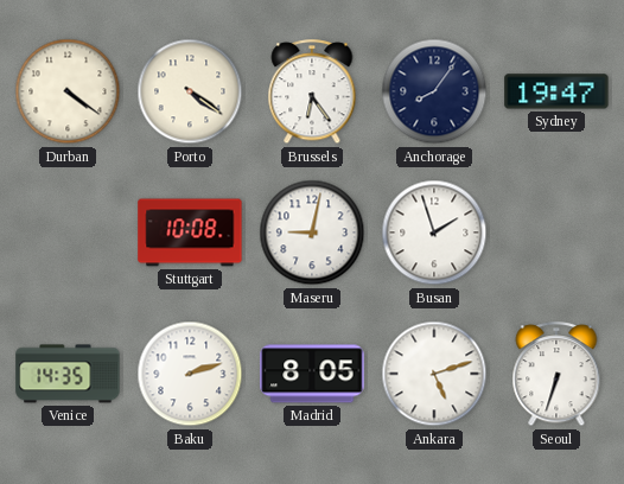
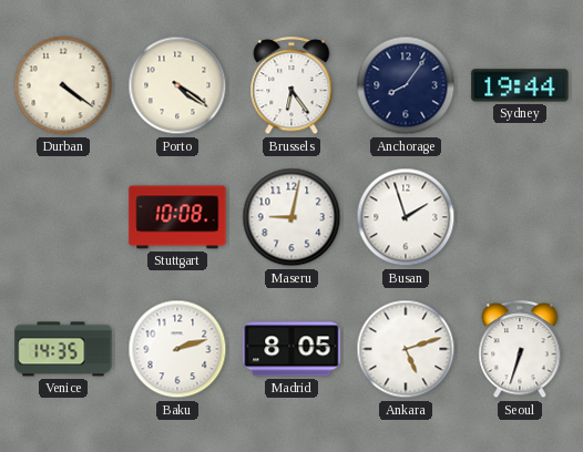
Sydney: 19:47 -> 19:44
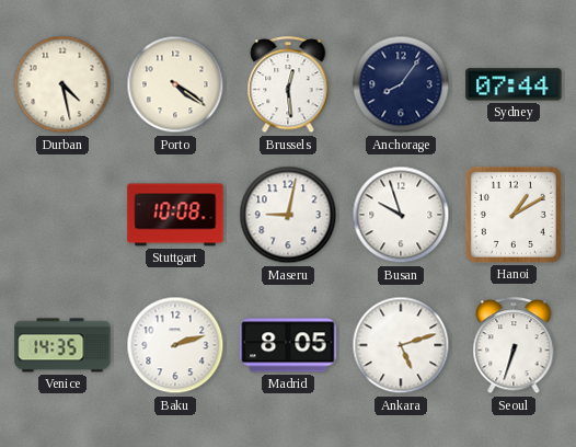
Durban: 4:21 -> 4:28
Brussels: 6:24 -> 12:29
Sydney: 19:44 -> 07:44
Busan: 1:57 -> 9:57
Hanoi: none -> 1:10
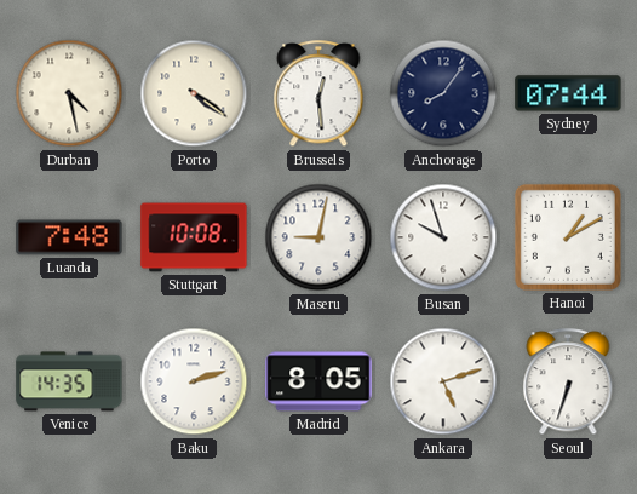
Luanda: none -> 7:48
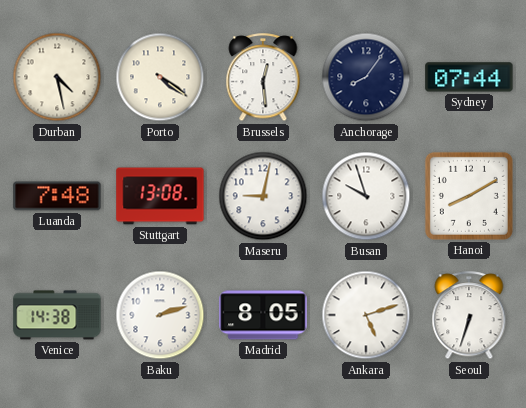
Stuttgart: 10:08 -> 13:08
Hanoi: 1:10 -> 8:10
Venice: 14:35 -> 14:38
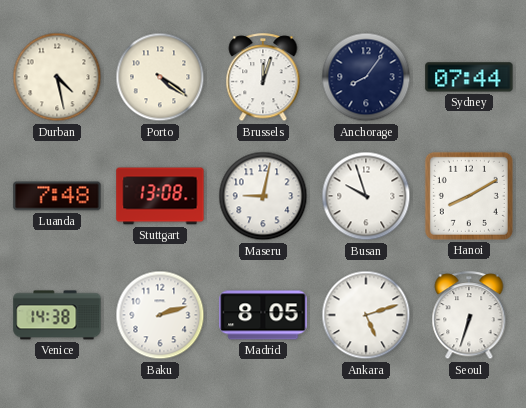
Brussels: 12:29 -> 12:03
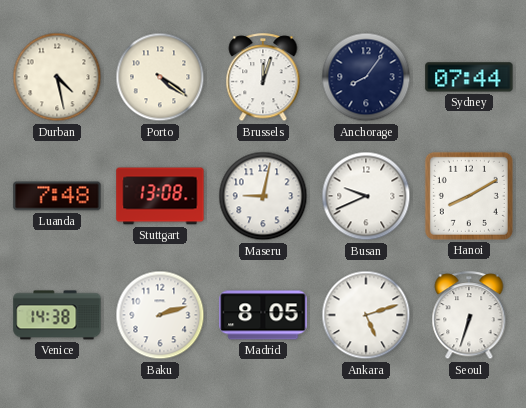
Busan: 9:57 -> 9:41
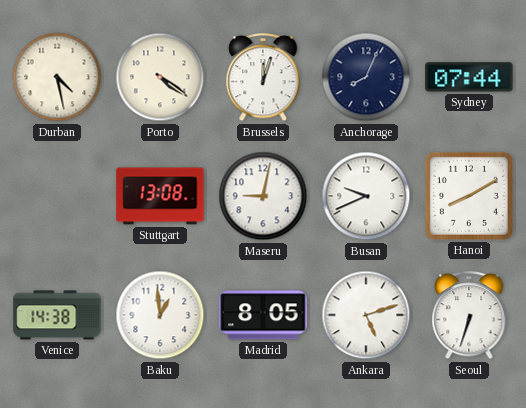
Anchorage: 8:06 -> 8:04
Luanda: 7:48 -> none
Baku: 2:12 -> 12:59
